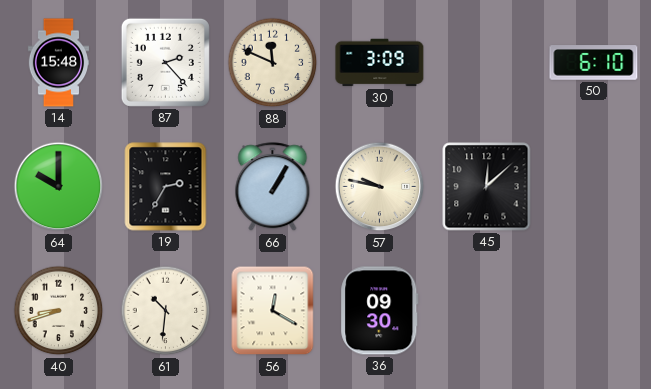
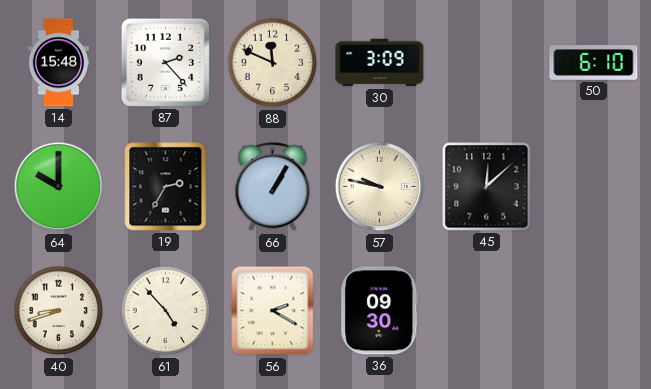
61: 10:31 -> 4:53
56: 12:20 -> 2:20
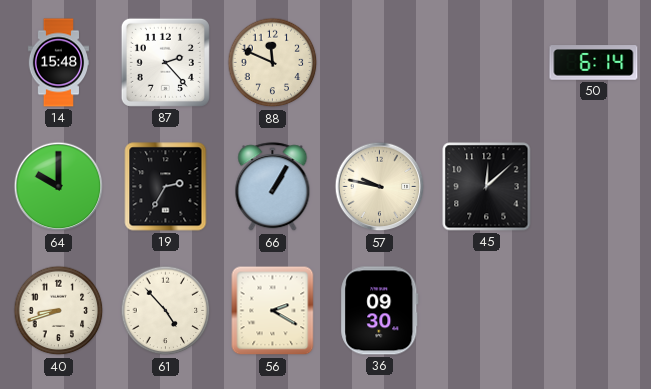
30: 3:09 -> none
50: 6:10 -> 6:14
